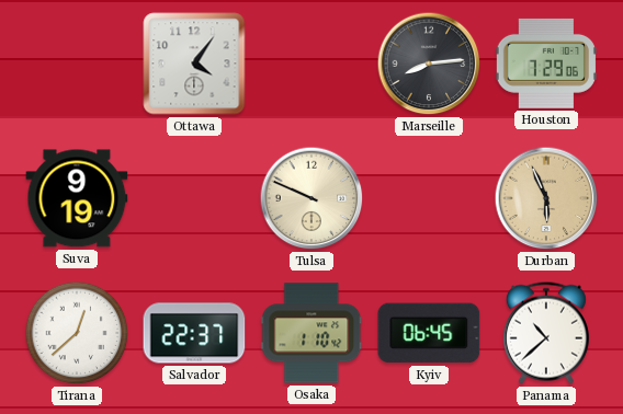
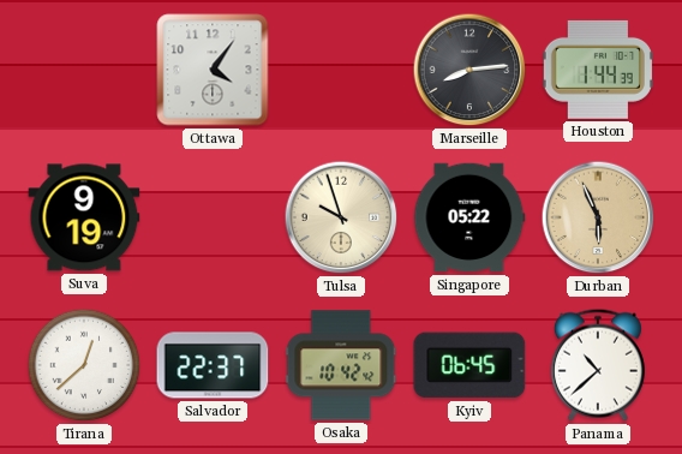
Houston: 7:29 -> 1:44
Tulsa: 9:49 -> 9:57
Singapore: none -> 05:22
Osaka: 1:10 -> 10:42
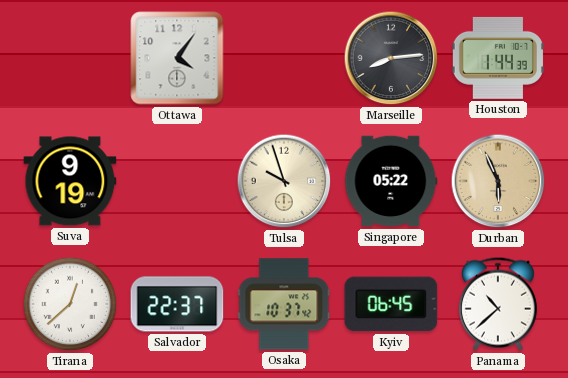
Osaka: 10:42 -> 10:37
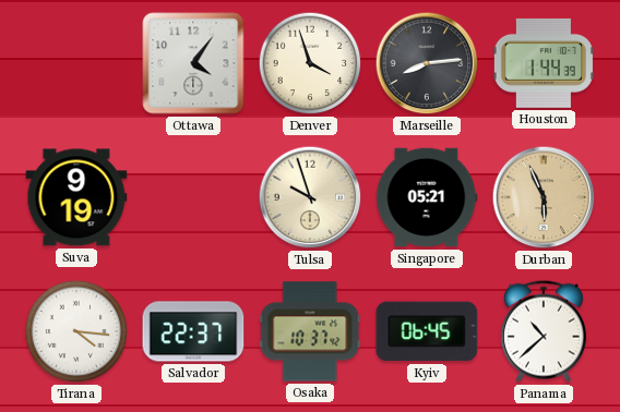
Denver: none -> 3:57
Singapore: 05:22 -> 05:21
Tirana: 12:38 -> 4:16
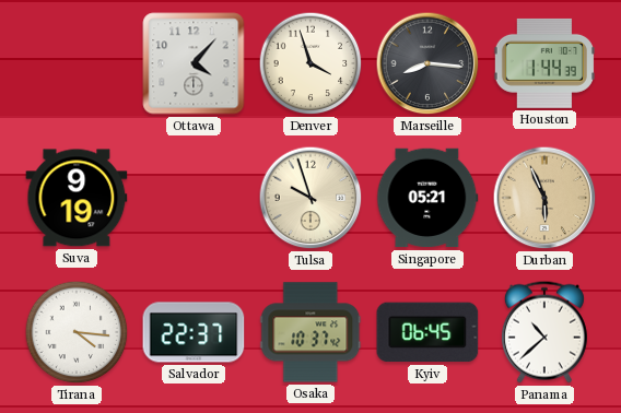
Ottawa: 4:06 -> 4:07
Marseille: 8:14 -> 8:16
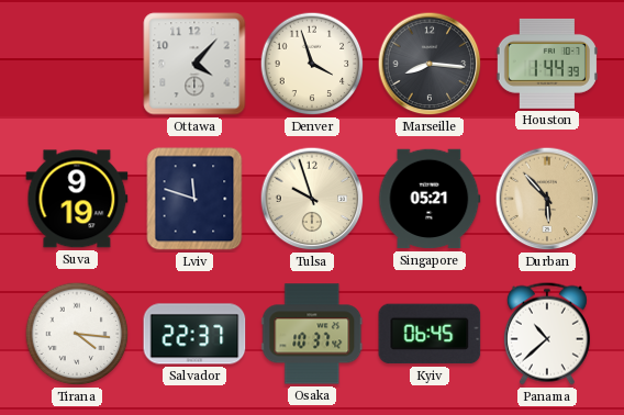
Lviv: none -> 11:48
Durban: 5:56 -> 5:53
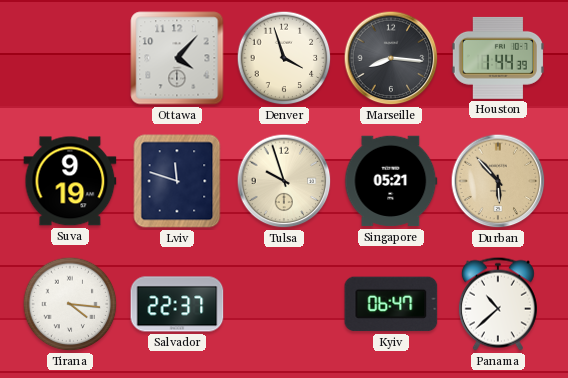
Osaka: 10:37 -> none
Kyiv: 06:45 -> 06:47
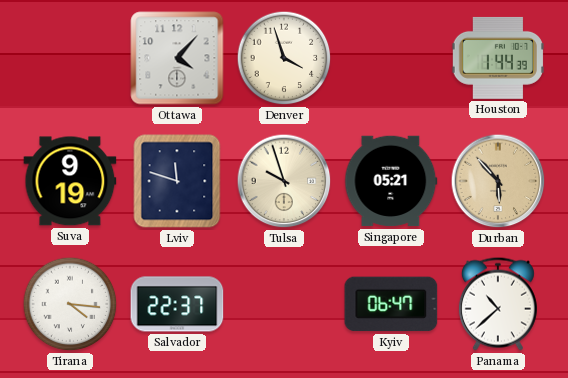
Marseille: 8:16 -> none
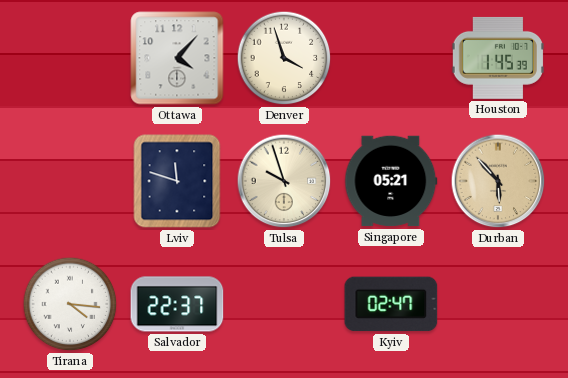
Houston: 1:44 -> 1:45
Suva: 9:19 -> none
Kyiv: 06:47 -> 02:47
Panama: 10:38 -> none
